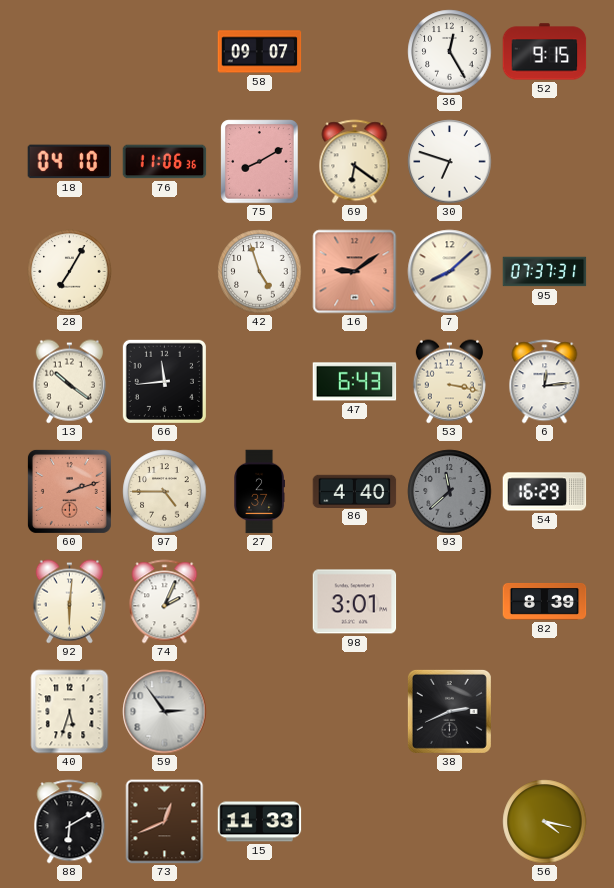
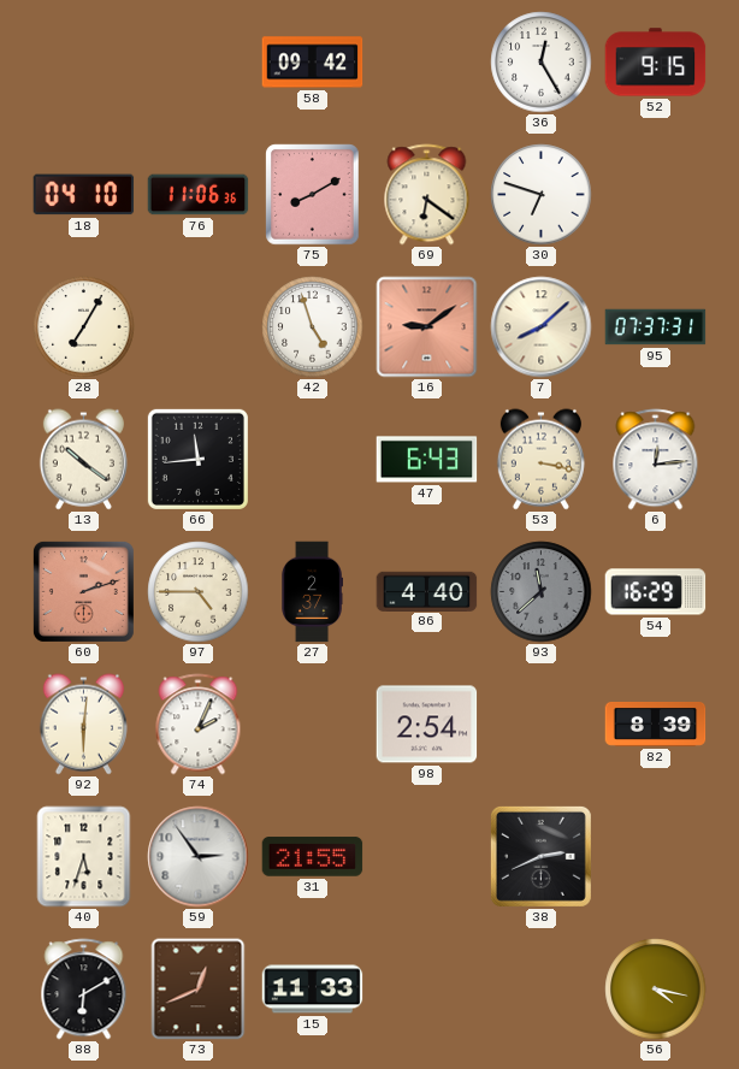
58: 09:07 -> 09:42
98: 3:01 -> 2:54
31: none -> 21:55
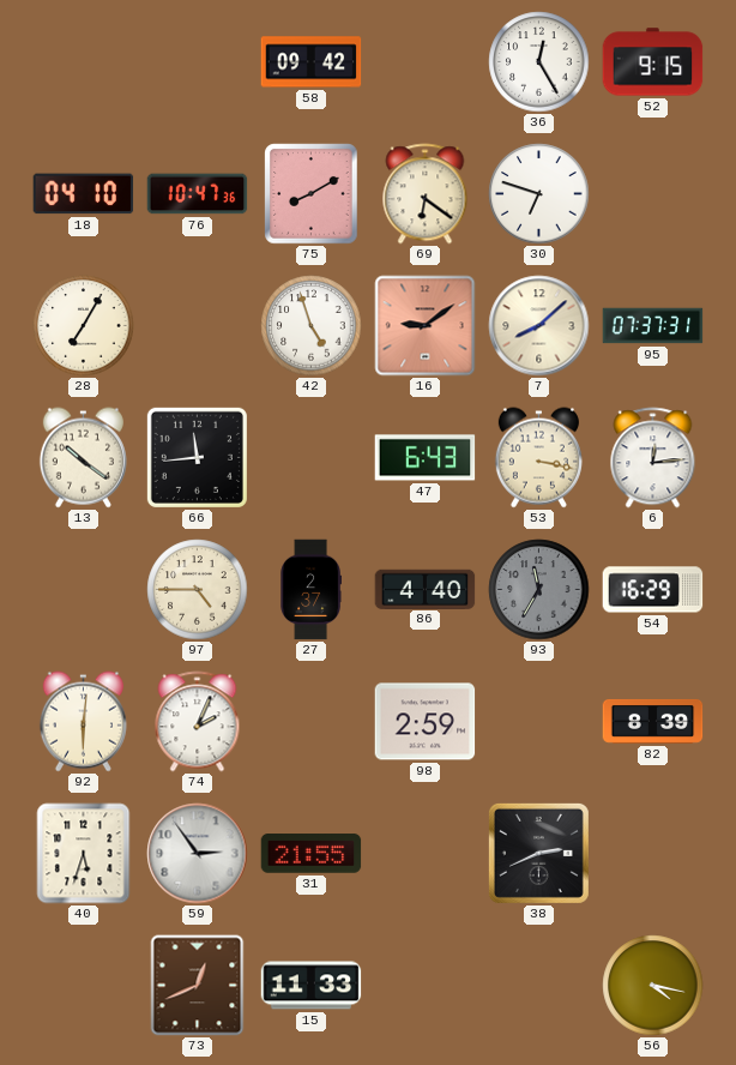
76: 11:06 -> 10:47
60: 2:12 -> none
93: 11:38 -> 11:35
98: 2:54 -> 2:59
88: 6:10 -> none
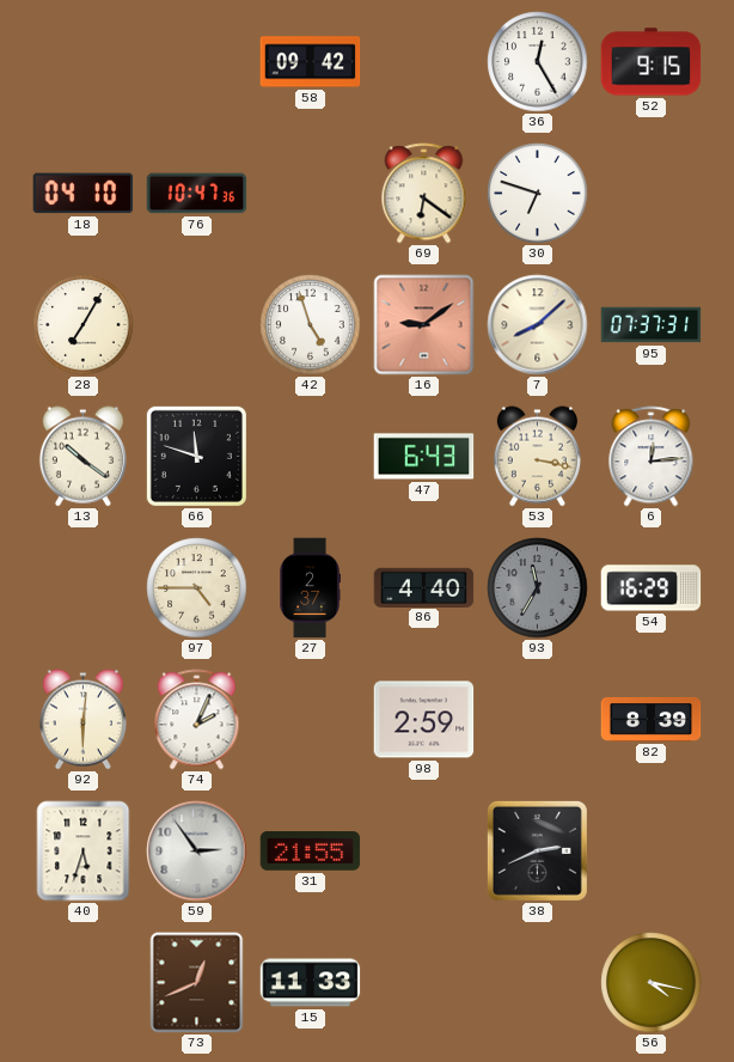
75: 8:10 -> none
66: 11:44 -> 11:48
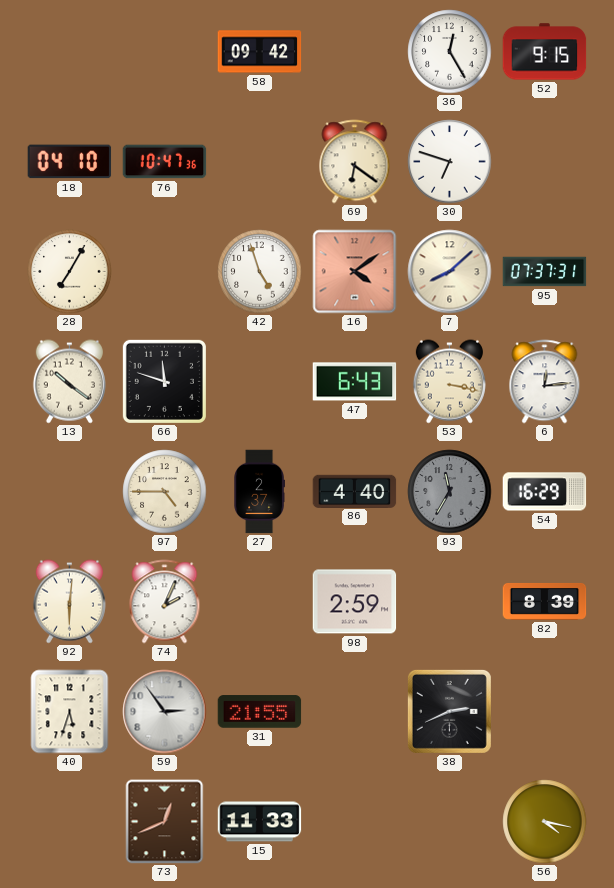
16: 9:09 -> 4:09
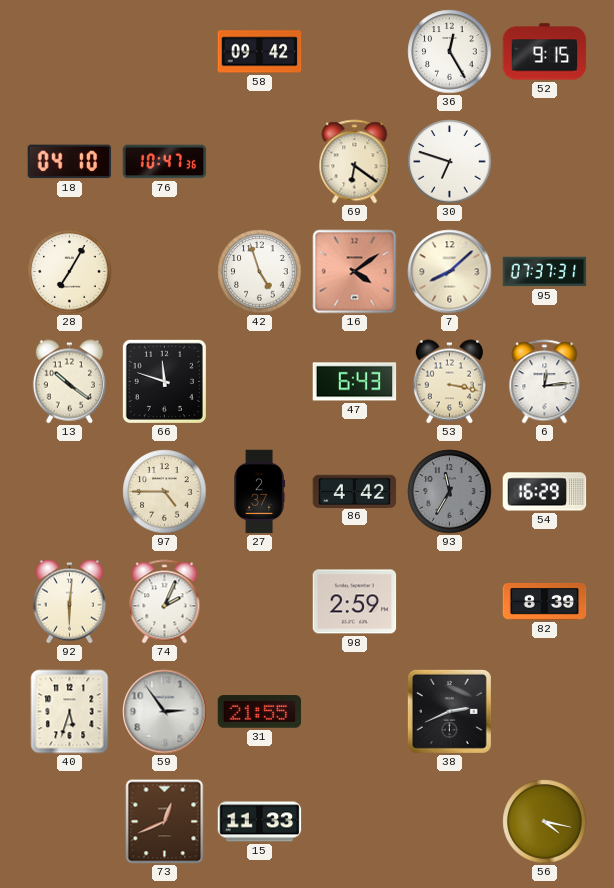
86: 4:40 -> 4:42
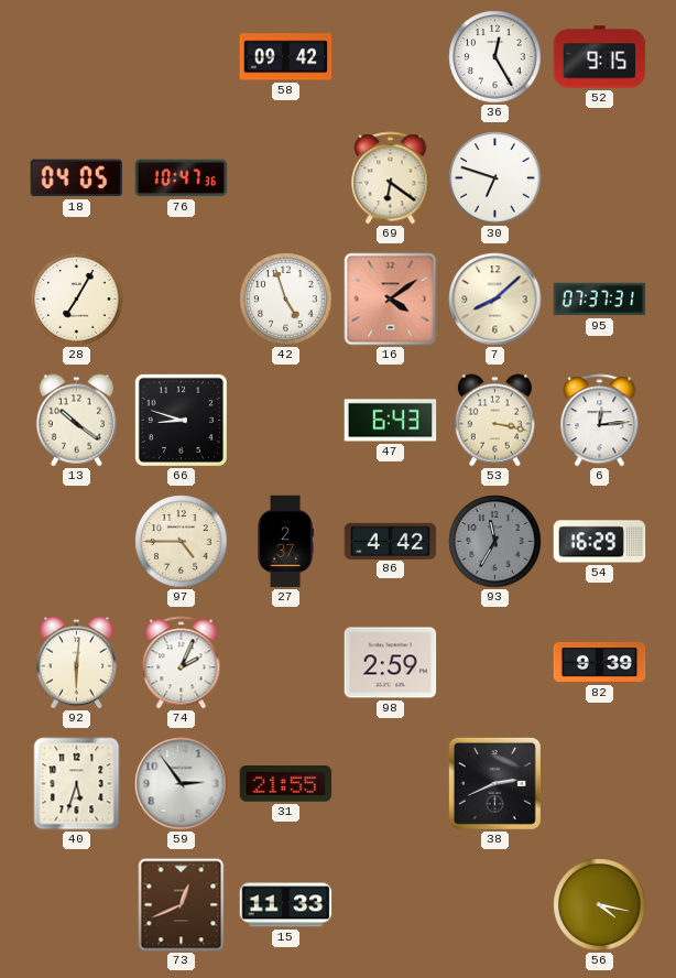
18: 04:10 -> 04:05
66: 11:48 -> 8:48
82: 8:39 -> 9:39
